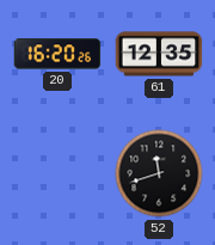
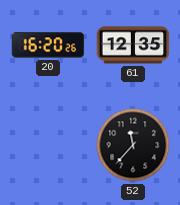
52: 11:42 -> 11:37
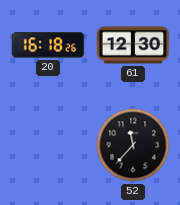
20: 16:20 -> 16:18
61: 12:35 -> 12:30
